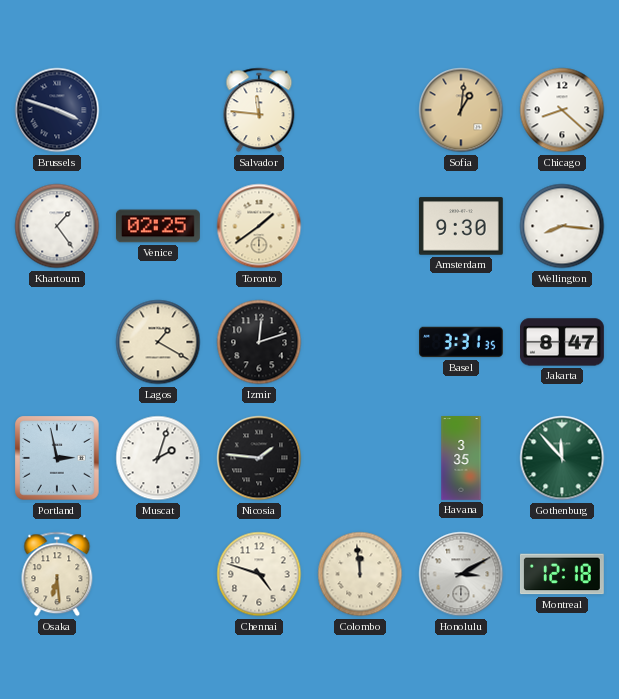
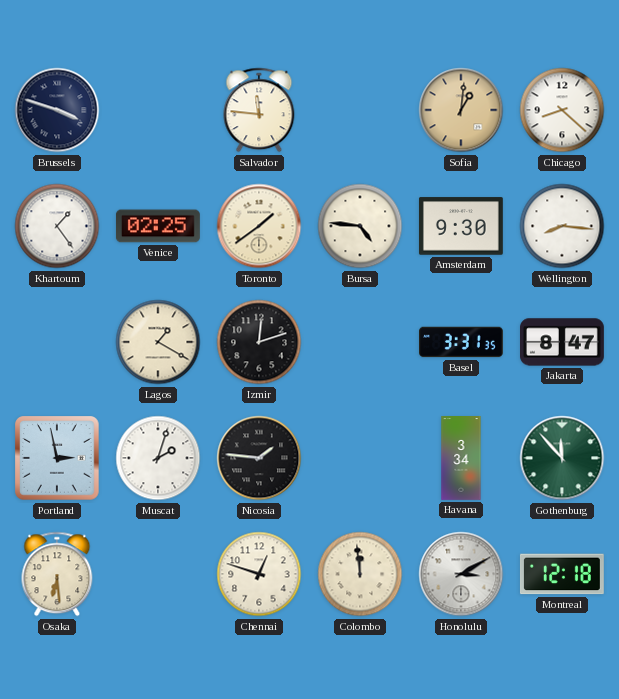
Bursa: none -> 4:46
Havana: 3:35 -> 3:34
Chennai: 4:48 -> 12:48
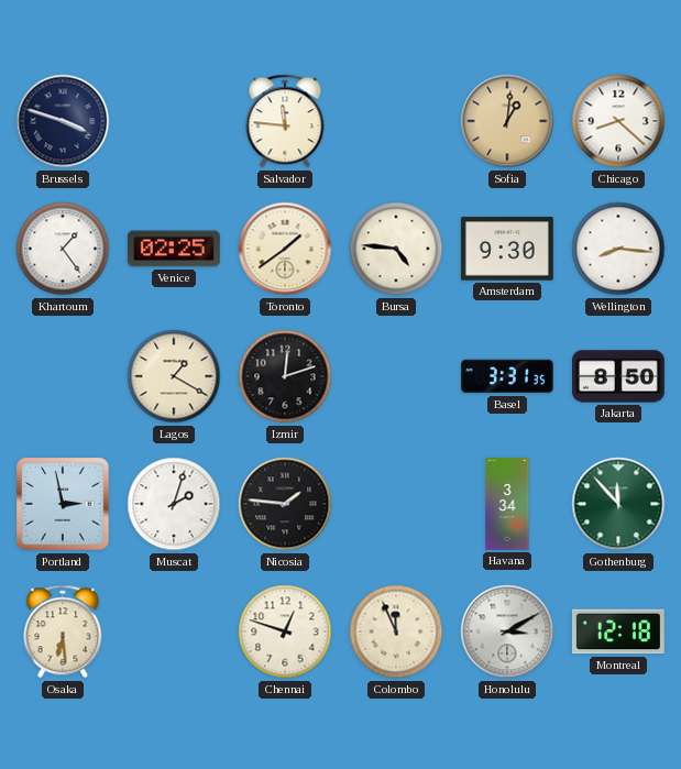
Jakarta: 8:47 -> 8:50
Colombo: 11:59 -> 11:56
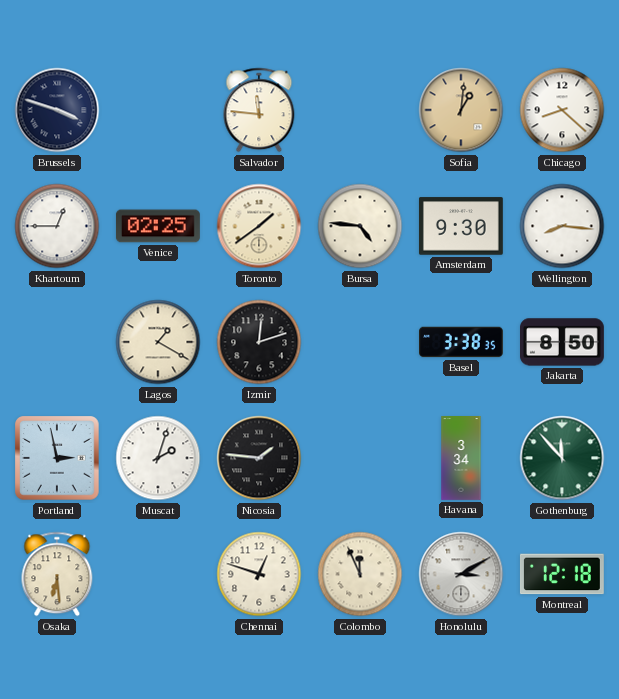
Khartoum: 1:24 -> 12:45
Basel: 3:31 -> 3:38
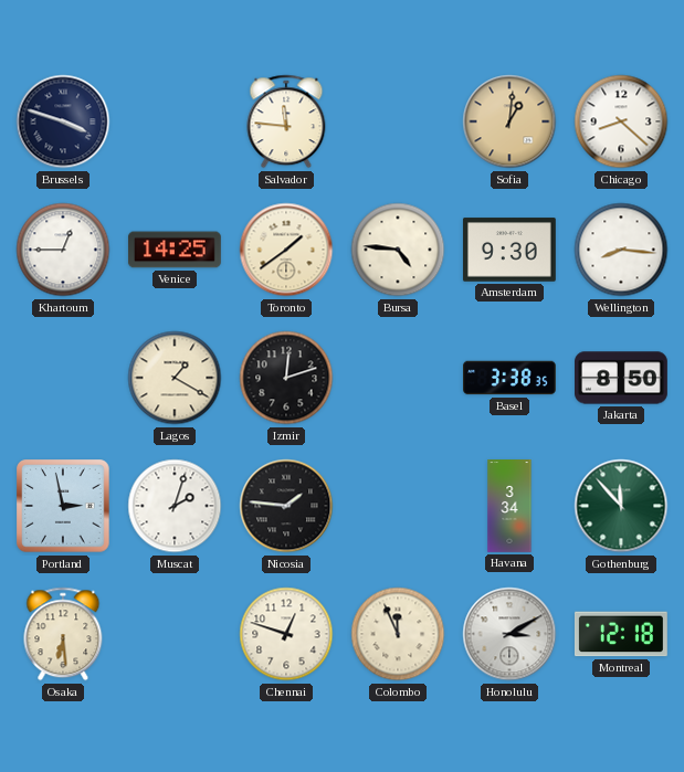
Venice: 02:25 -> 14:25
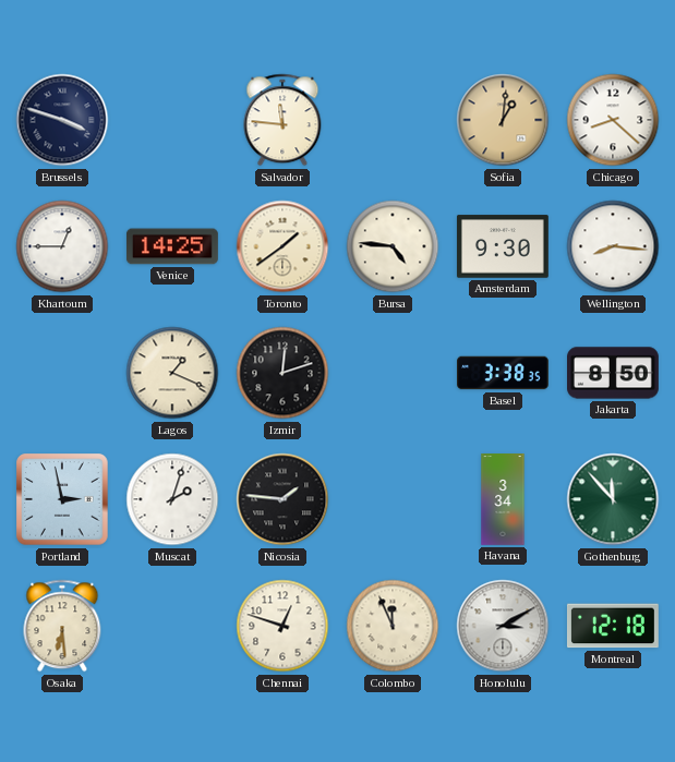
Lagos: 1:20 -> 1:19
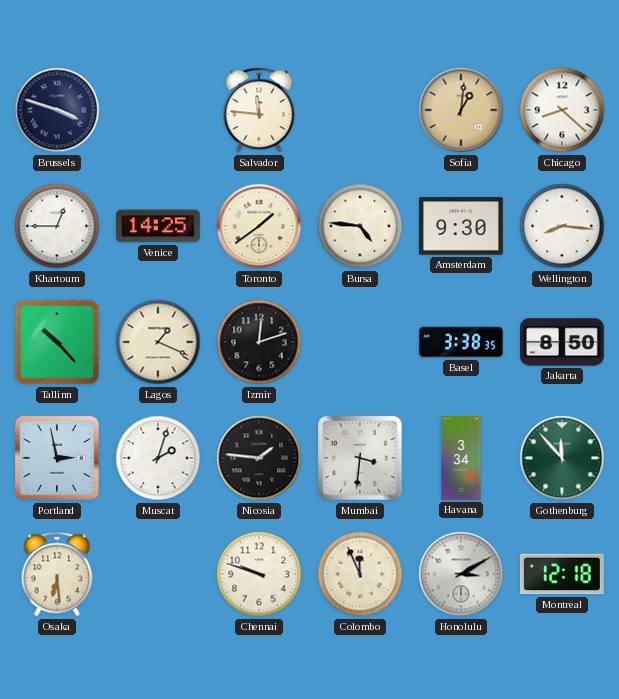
Tallinn: none -> 10:23
Mumbai: none -> 3:31
Chennai: 12:48 -> 9:48
